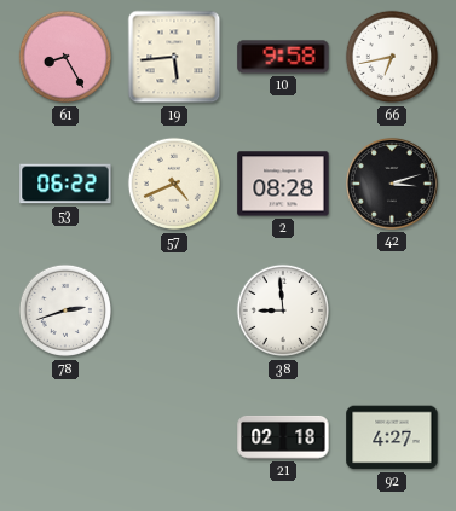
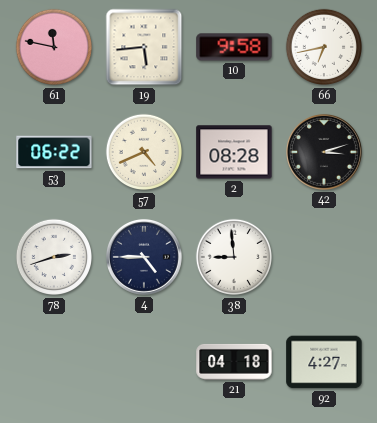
61: 8:25 -> 11:47
4: none -> 4:45
21: 02:18 -> 04:18
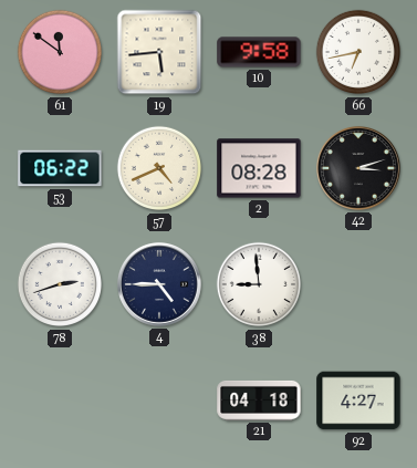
61: 11:47 -> 11:51
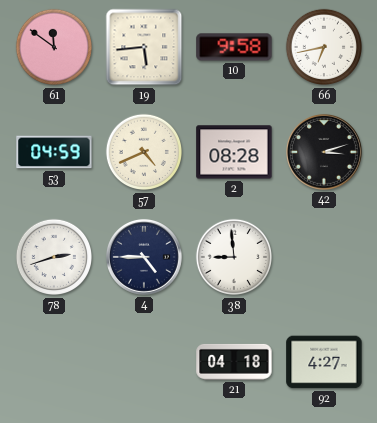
53: 06:22 -> 04:59
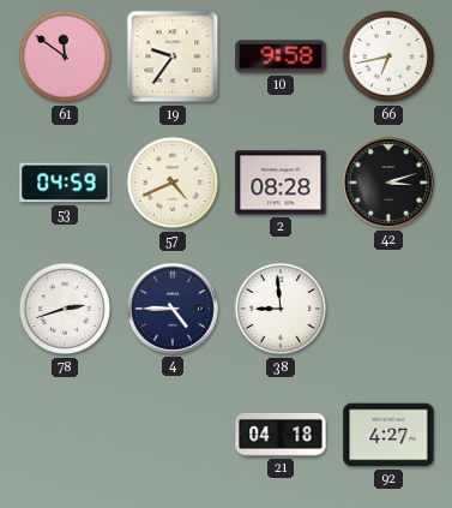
19: 5:44 -> 9:36
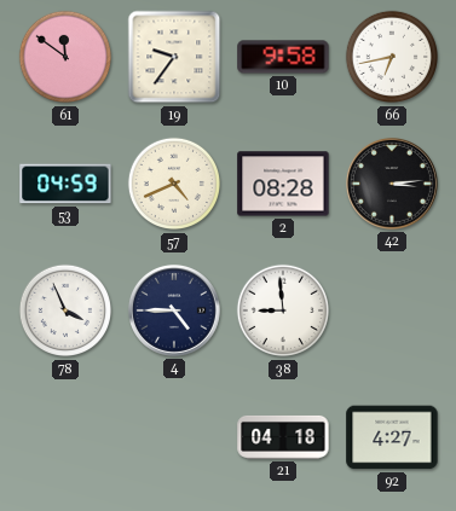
42: 3:12 -> 3:14
78: 2:42 -> 3:56
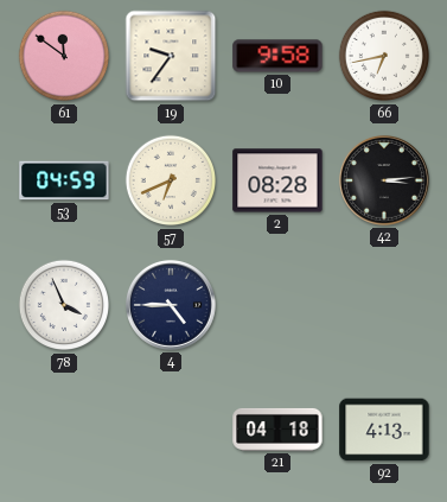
57: 4:41 -> 6:41
38: 8:59 -> none
92: 4:27 -> 4:13
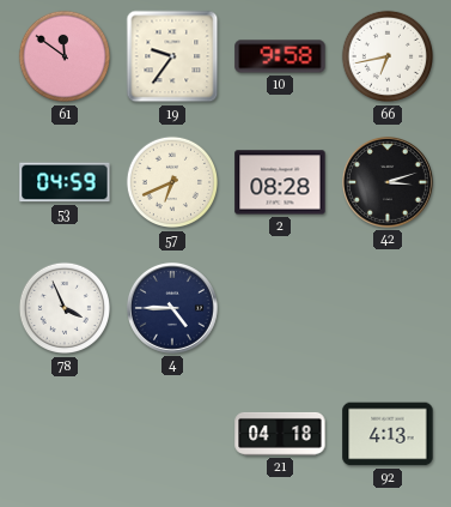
42: 3:14 -> 3:12
